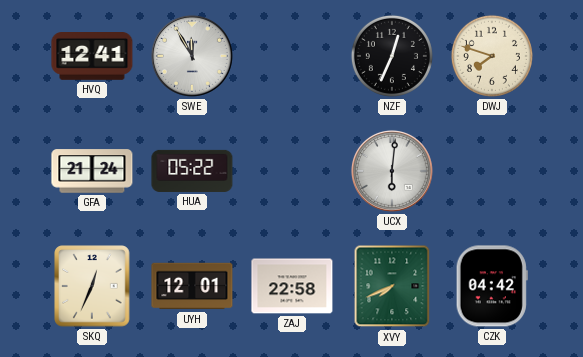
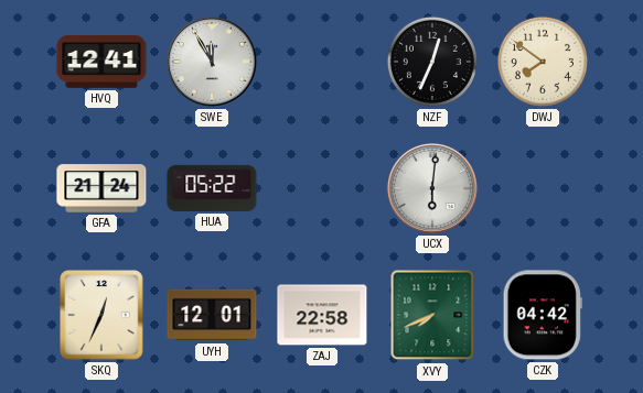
DWJ: 7:48 -> 7:51
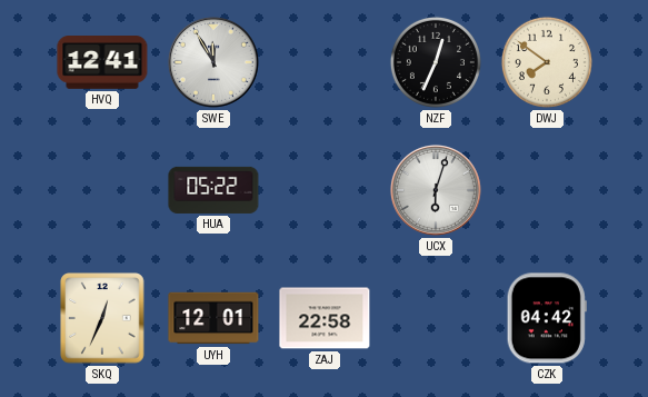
GFA: 21:24 -> none
UCX: 6:01 -> 6:03
XVY: 7:41 -> none
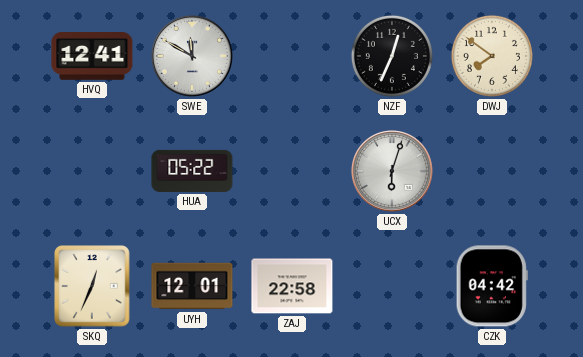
SWE: 11:55 -> 11:50
